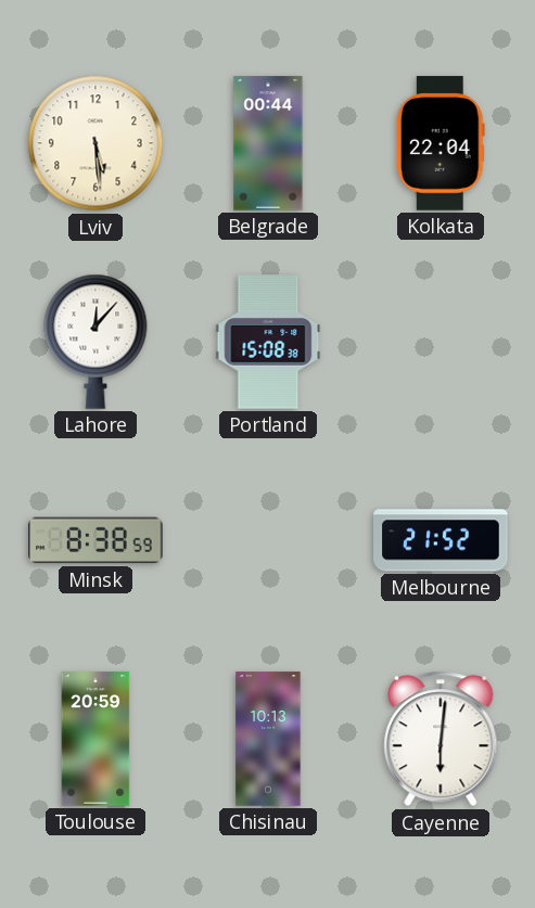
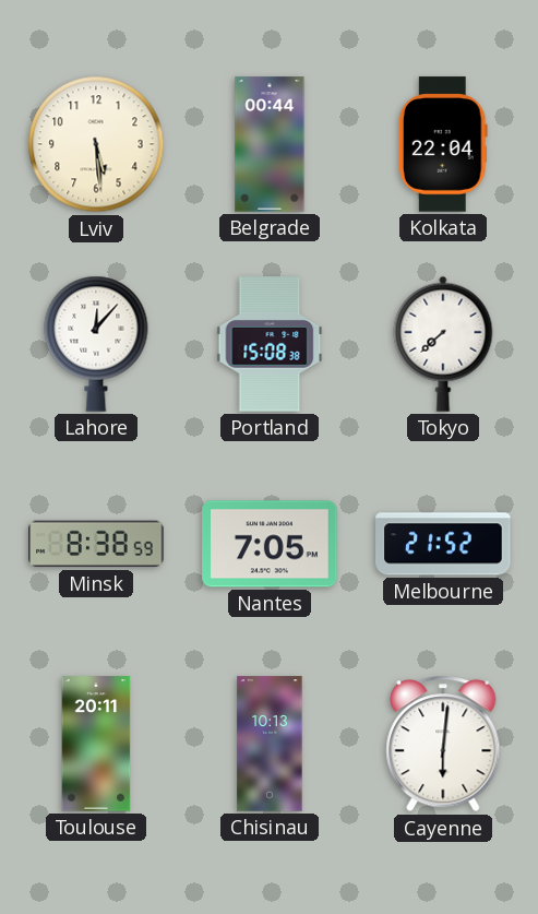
Tokyo: none -> 7:38
Nantes: none -> 7:05
Toulouse: 20:59 -> 20:11
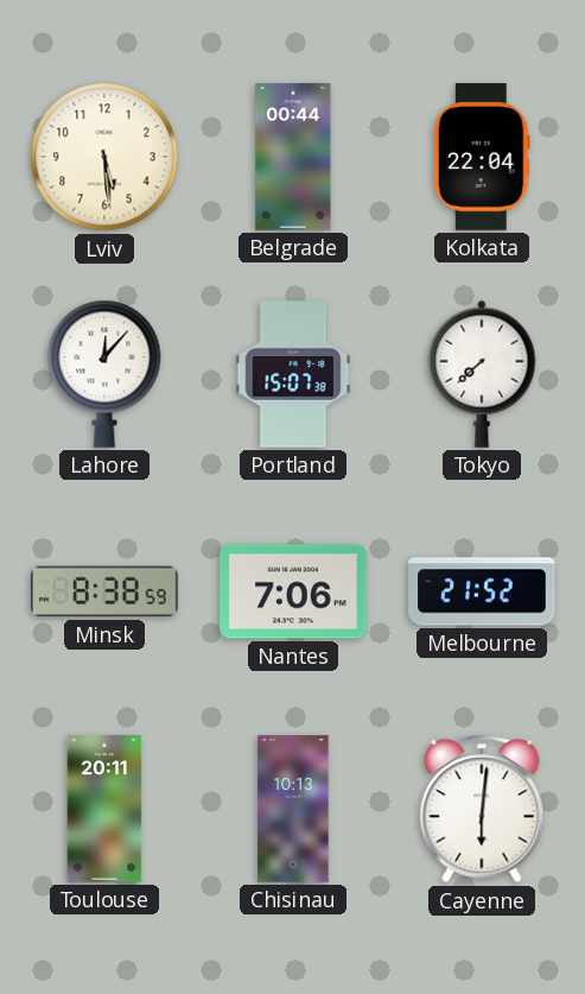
Portland: 15:08 -> 15:07
Nantes: 7:05 -> 7:06
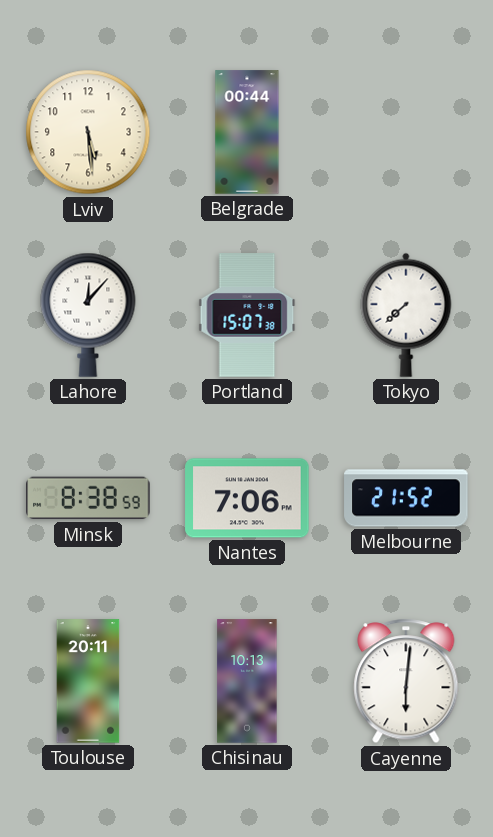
Kolkata: 22:04 -> none
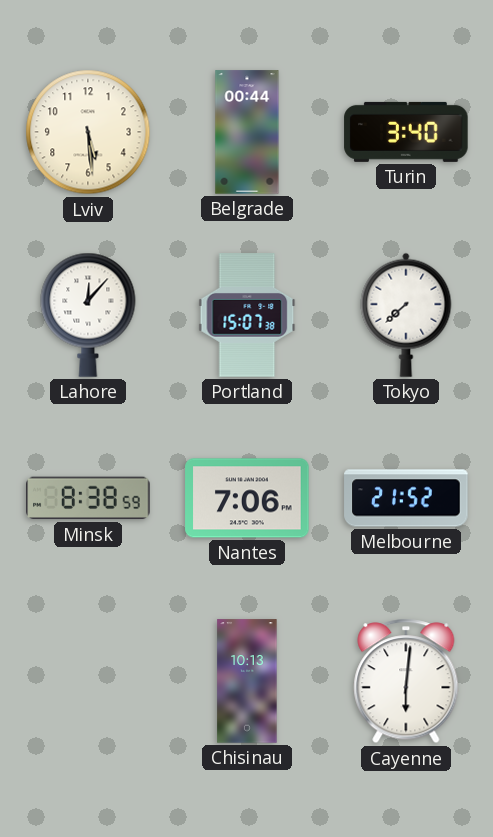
Turin: none -> 3:40
Toulouse: 20:11 -> none
